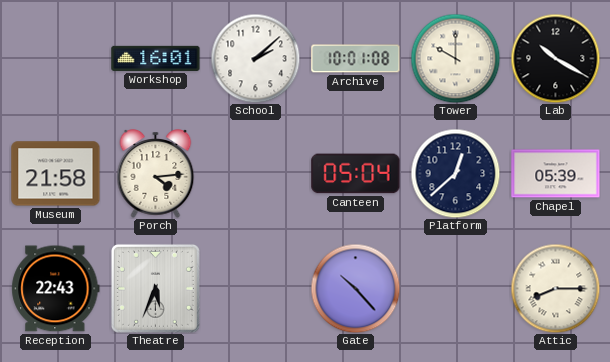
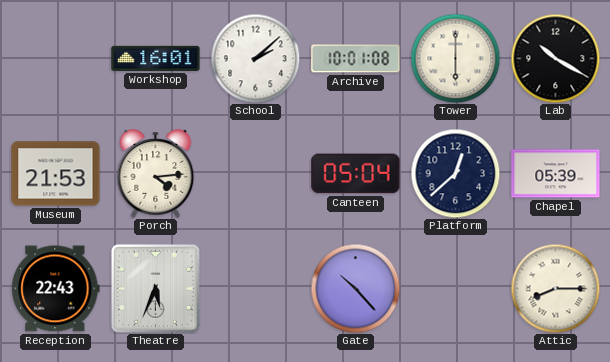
Tower: 10:00 -> 6:00
Museum: 21:58 -> 21:53
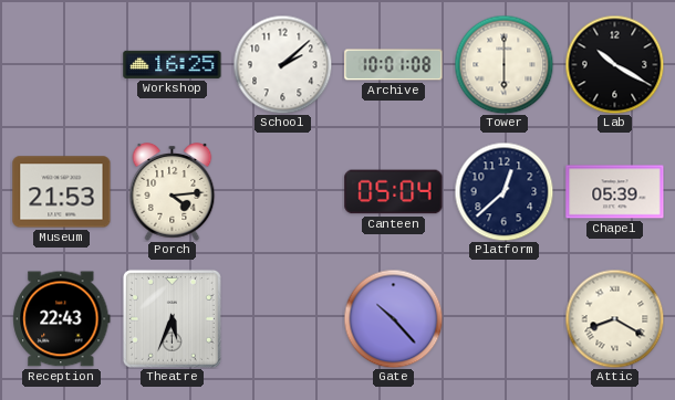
Workshop: 16:01 -> 16:25
Attic: 8:15 -> 8:20
